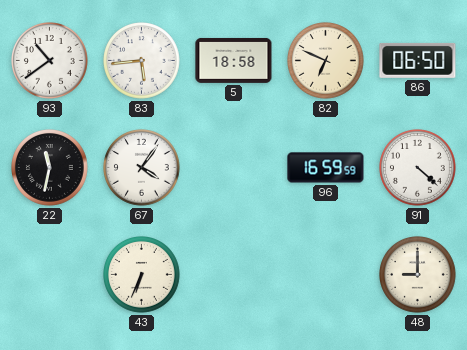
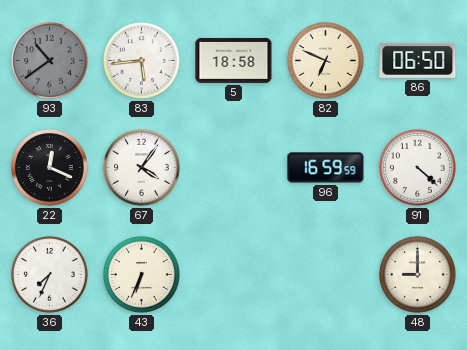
93 dial: white -> grey
22: 11:32 -> 12:19
36: none -> 7:34
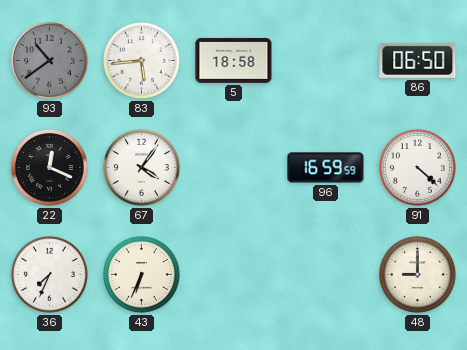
82: 6:49 -> none
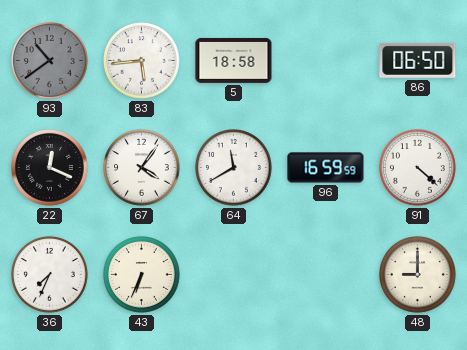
64: none -> 11:40
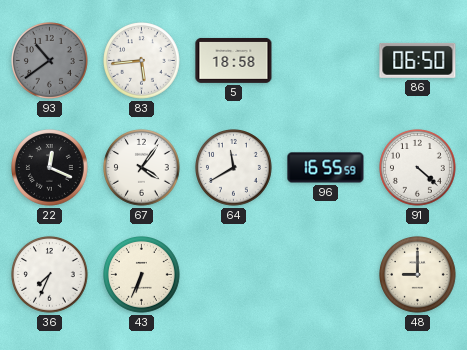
96: 16:59 -> 16:55
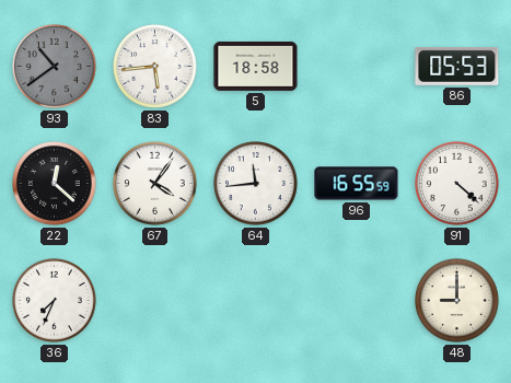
86: 06:50 -> 05:53
22: 12:19 -> 12:22
64: 11:40 -> 11:44
43: 6:34 -> none
